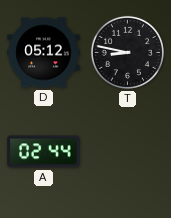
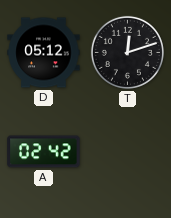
T: 8:47 -> 12:12
A: 02:44 -> 02:42
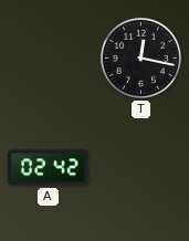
D: 05:12 -> none
T: 12:12 -> 12:17
